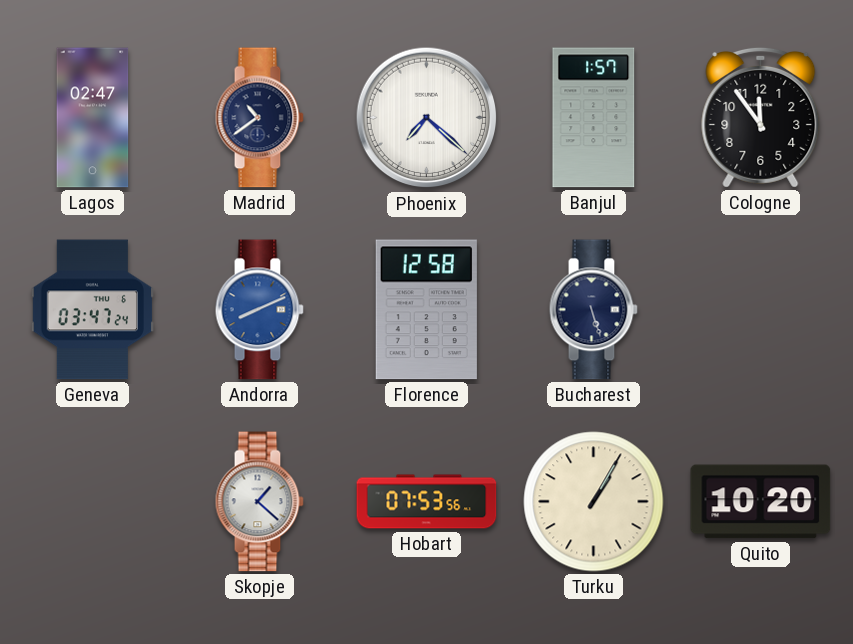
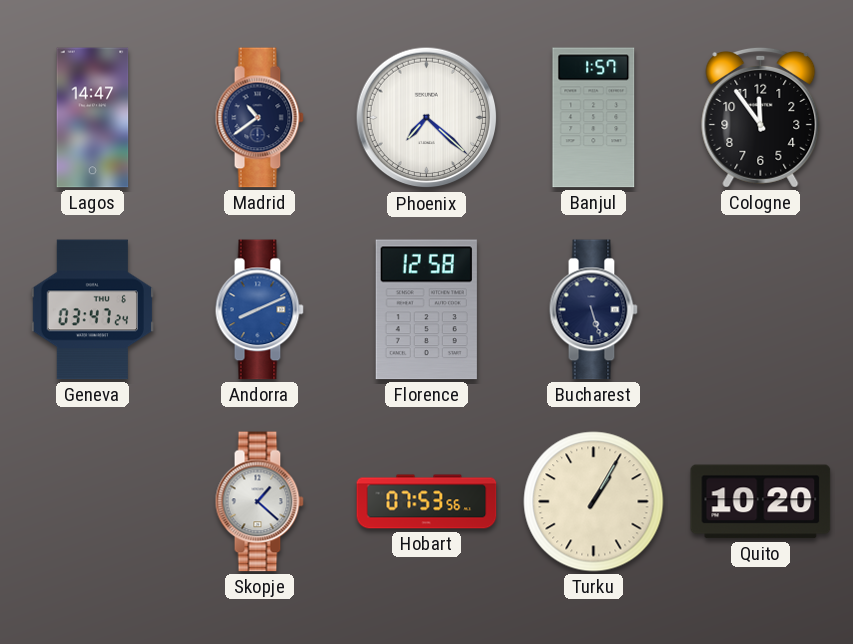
Lagos: 02:47 -> 14:47
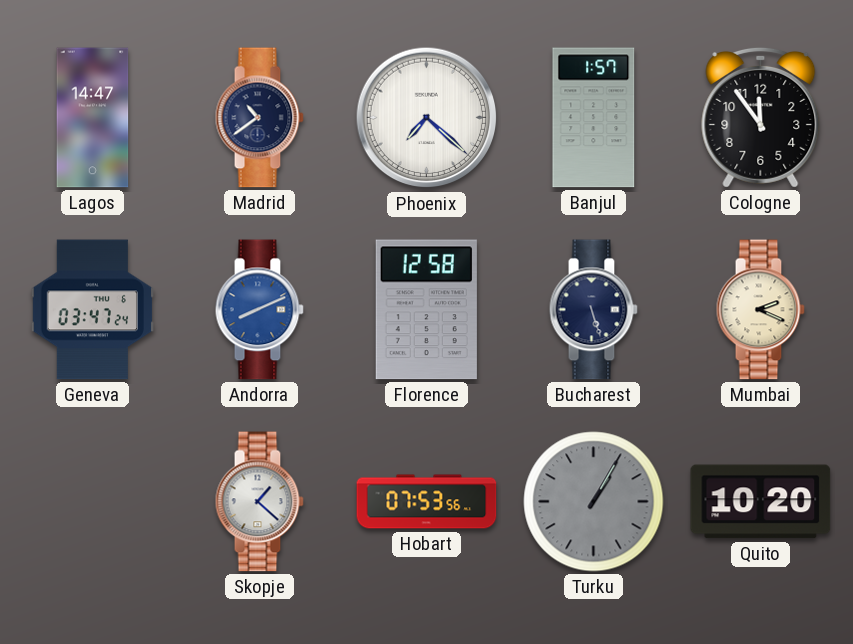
Mumbai: none -> 2:19
Turku dial: cream -> grey
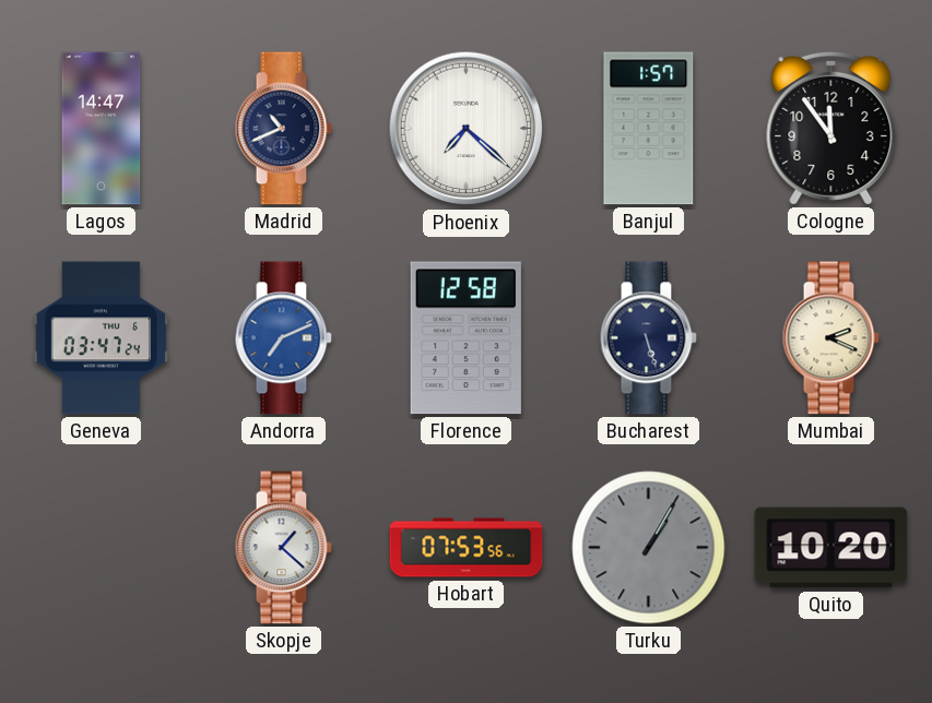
Madrid: 10:39 -> 10:41
Andorra: 8:11 -> 7:11
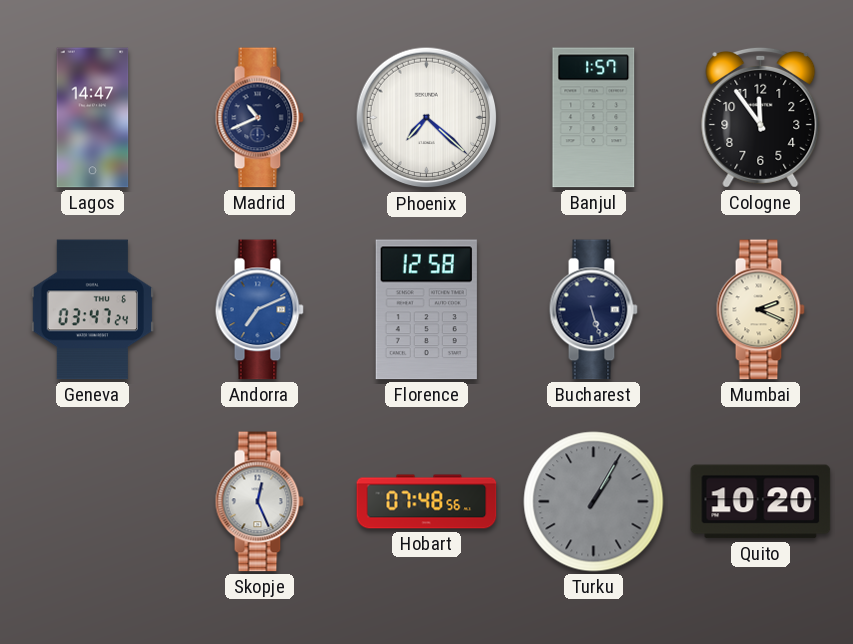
Skopje: 1:22 -> 12:26
Hobart: 07:53 -> 07:48
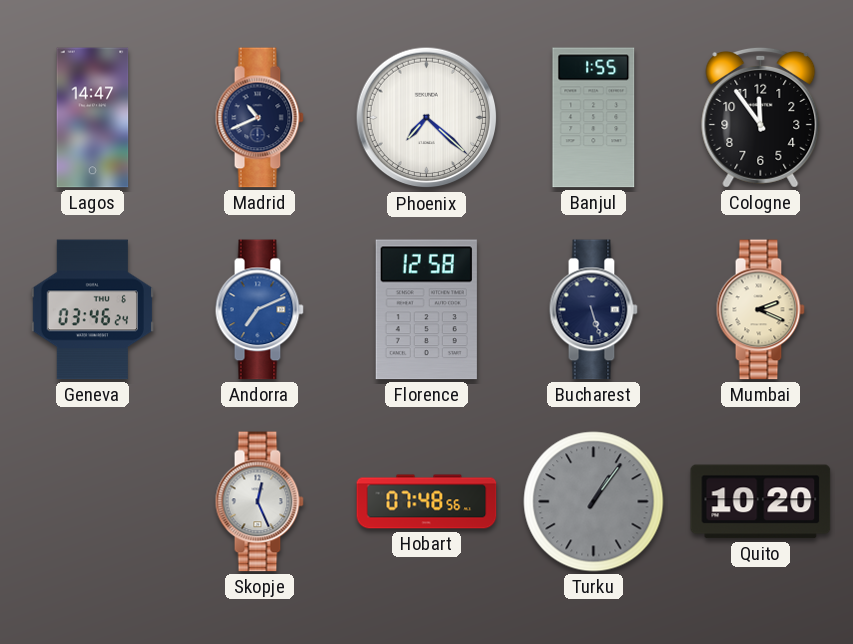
Banjul: 1:57 -> 1:55
Geneva: 03:47 -> 03:46
Turku: 1:05 -> 1:06
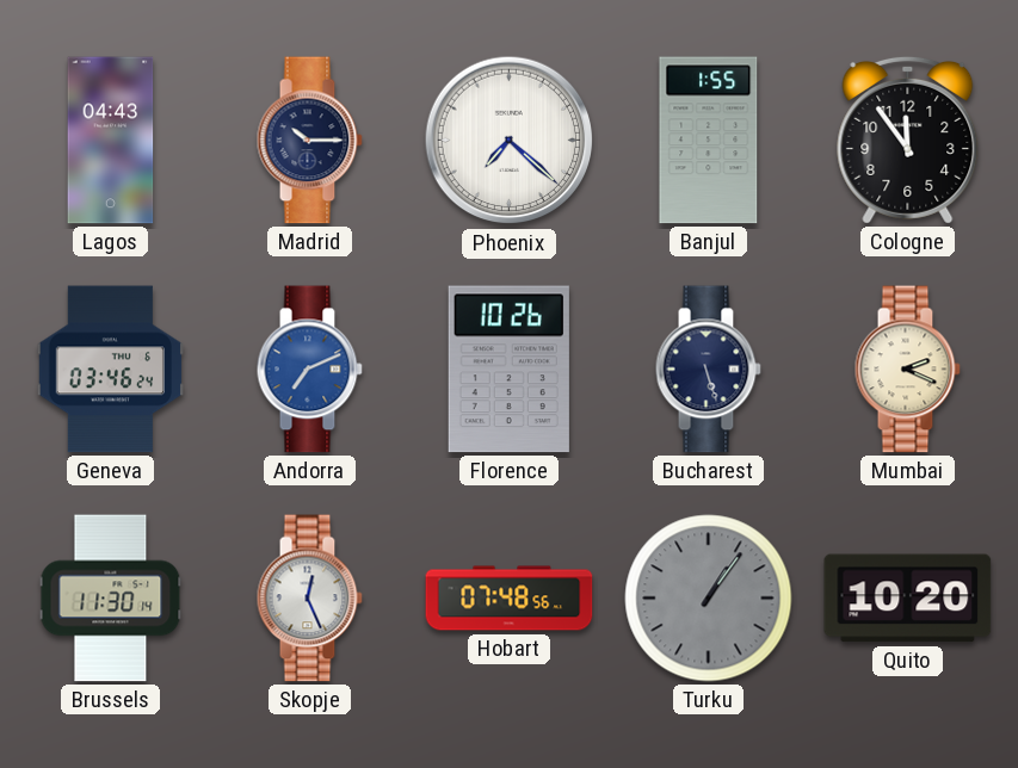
Lagos: 14:47 -> 04:43
Madrid: 10:41 -> 10:15
Florence: 12:58 -> 10:26
Brussels: none -> 11:30
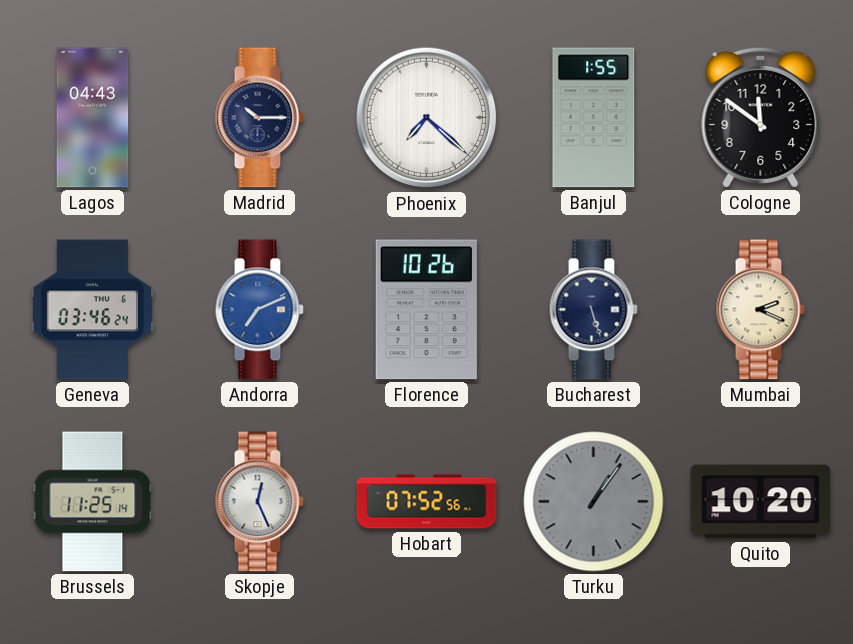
Cologne: 11:54 -> 11:51
Brussels: 11:30 -> 11:25
Hobart: 07:48 -> 07:52
